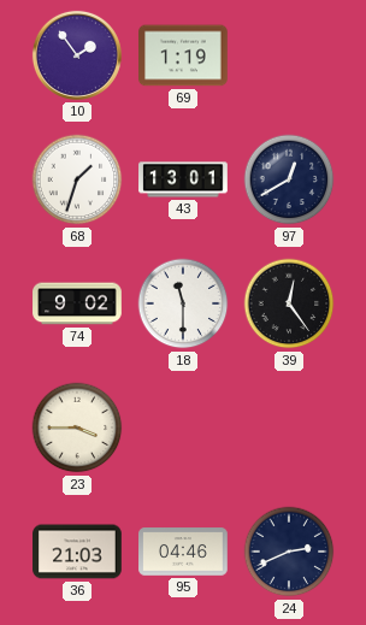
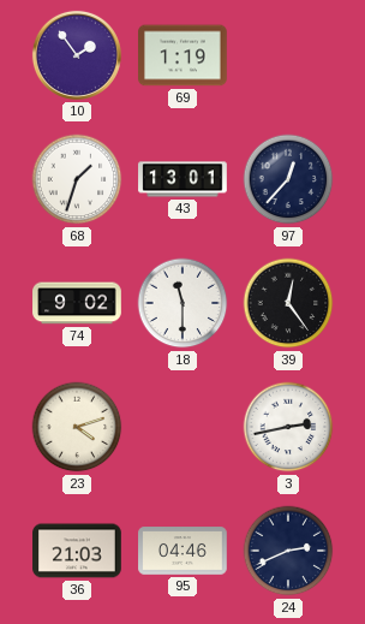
97: 12:40 -> 12:37
23: 3:45 -> 4:12
3: none -> 2:43
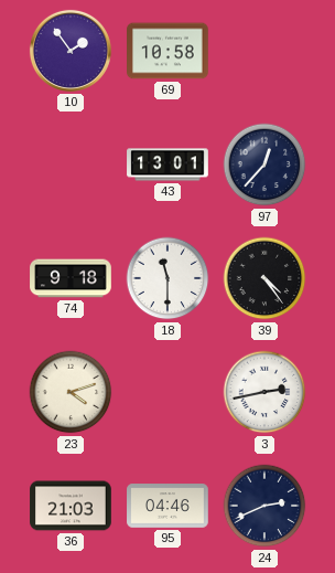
69: 1:19 -> 10:58
68: 1:33 -> none
74: 9:02 -> 9:18
39: 12:24 -> 4:24
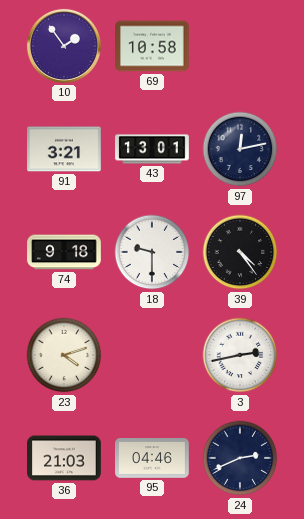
91: none -> 3:21
97: 12:37 -> 12:13
18: 11:30 -> 9:30
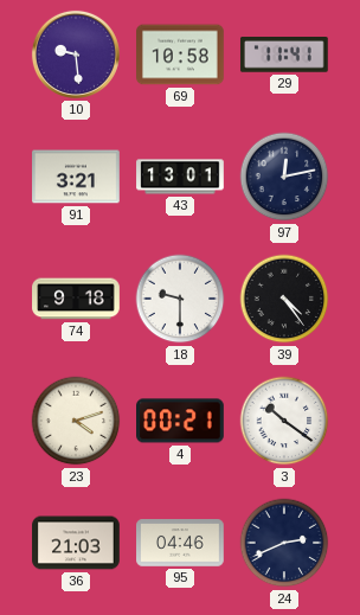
10: 1:54 -> 9:29
29: none -> 11:41
4: none -> 00:21
3: 2:43 -> 10:21
